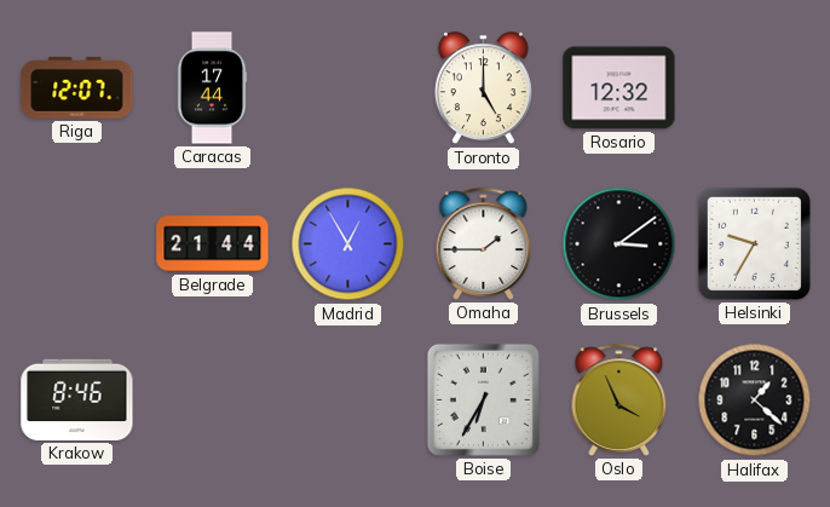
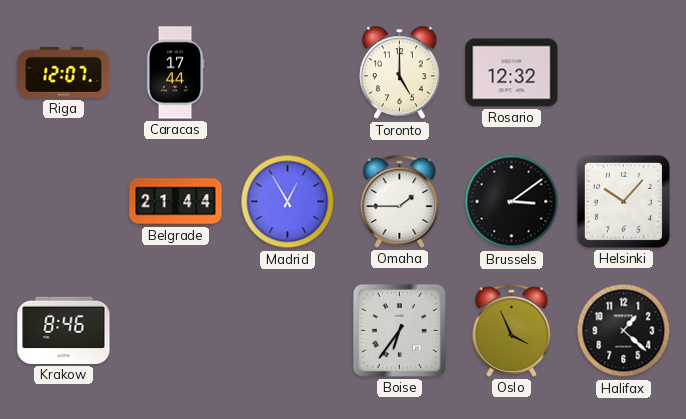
Helsinki: 9:35 -> 10:07
Boise: 6:35 -> 6:36
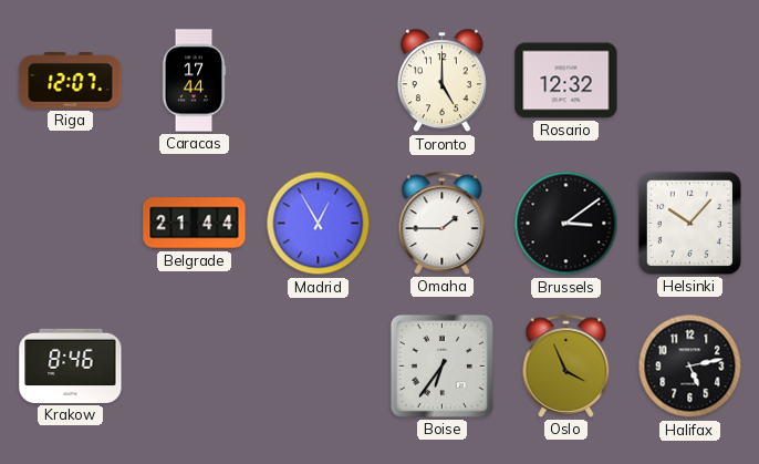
Halifax: 1:22 -> 5:13
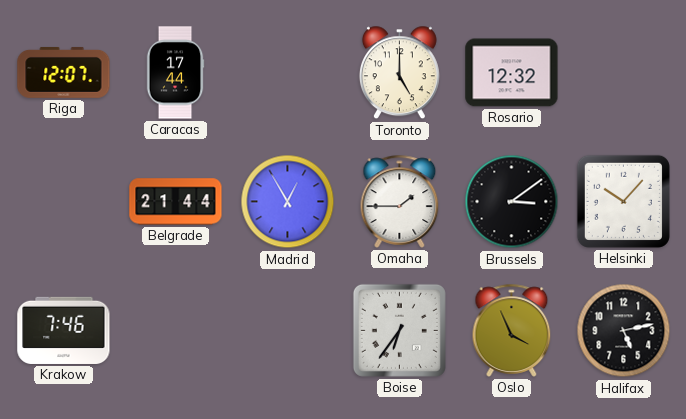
Krakow: 8:46 -> 7:46
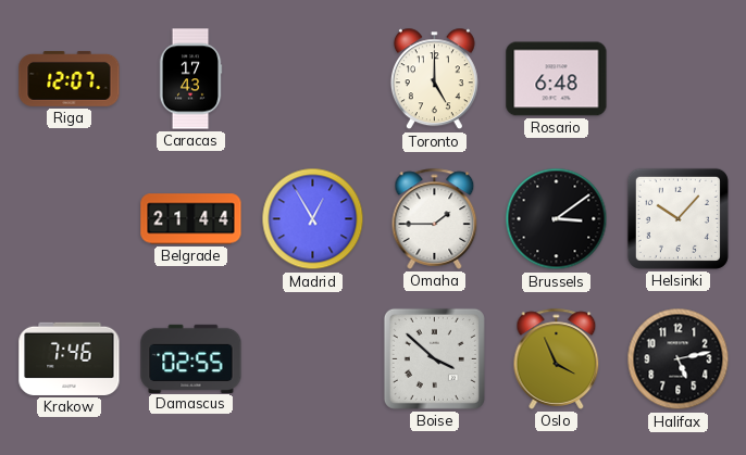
Caracas: 17:44 -> 17:43
Rosario: 12:32 -> 6:48
Damascus: none -> 02:55
Boise: 6:36 -> 3:52
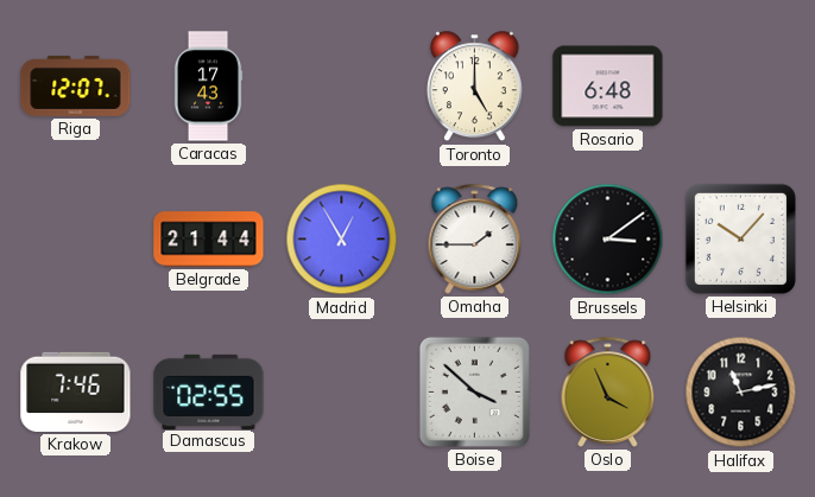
Halifax: 5:13 -> 11:13
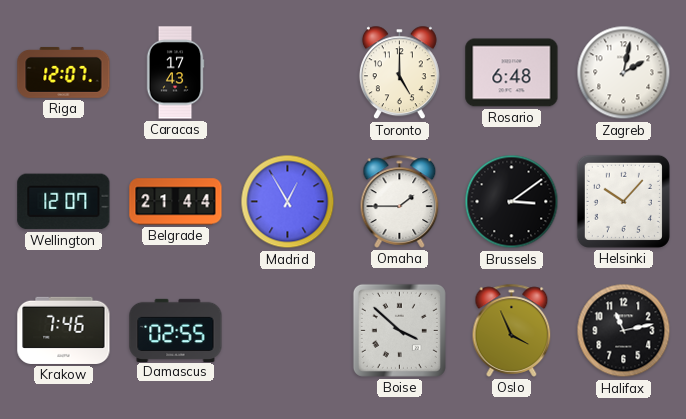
Zagreb: none -> 2:02
Wellington: none -> 12:07
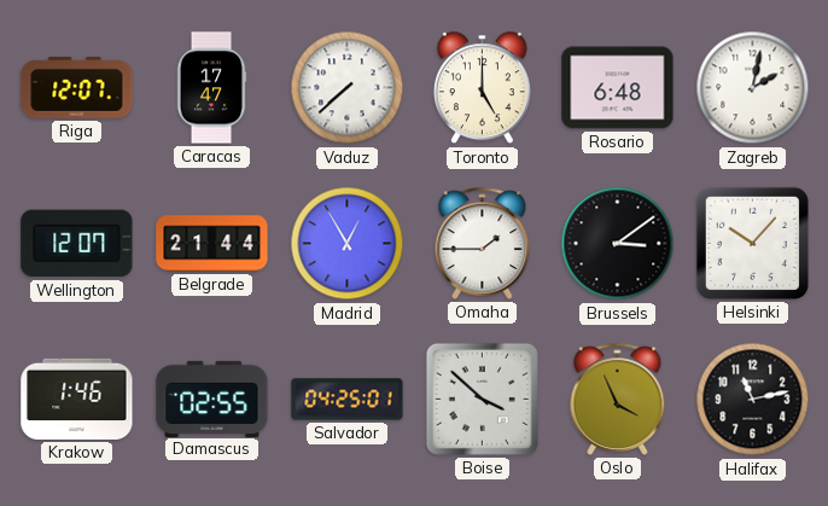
Caracas: 17:43 -> 17:47
Vaduz: none -> 7:38
Krakow: 7:46 -> 1:46
Salvador: none -> 04:25
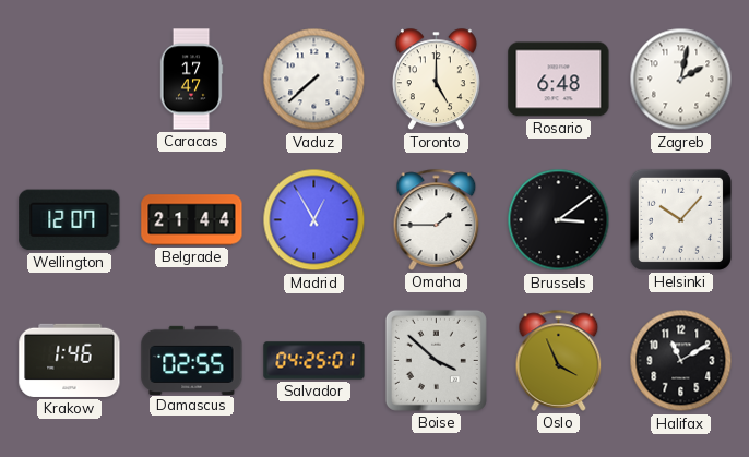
Riga: 12:07 -> none
Halifax: 11:13 -> 11:10
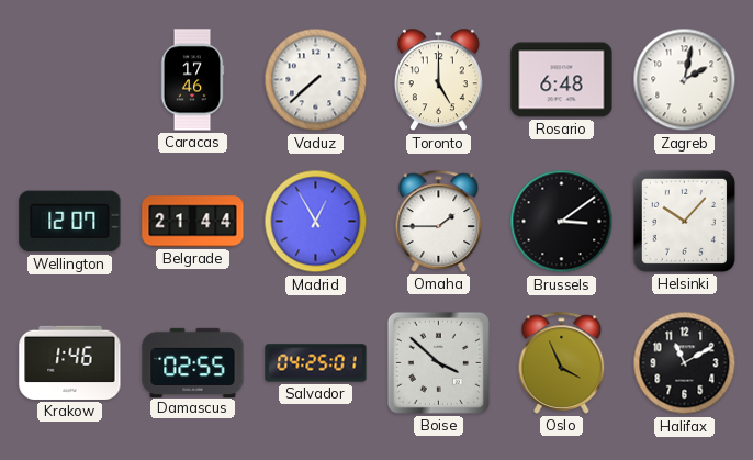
Caracas: 17:47 -> 17:46
